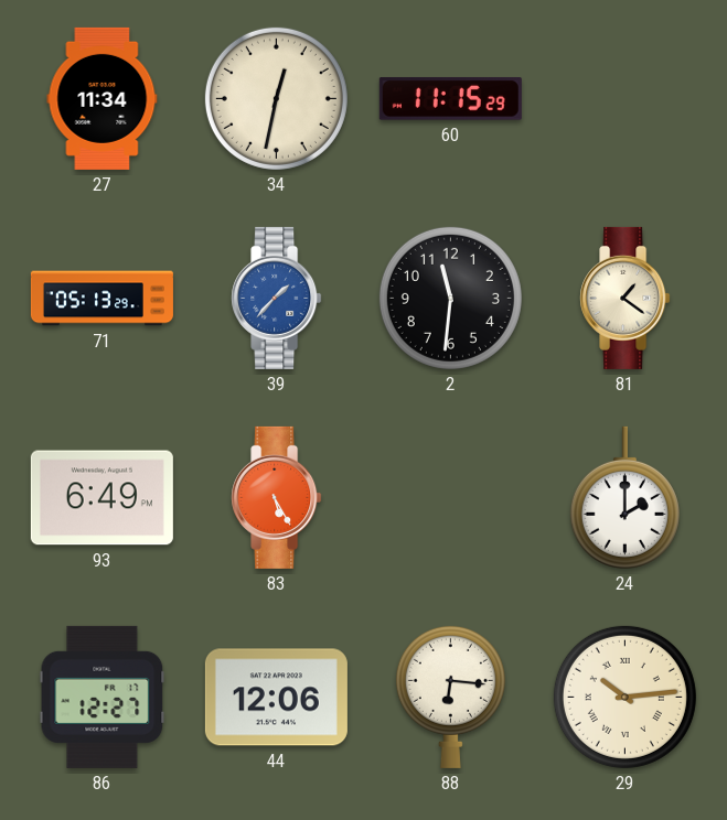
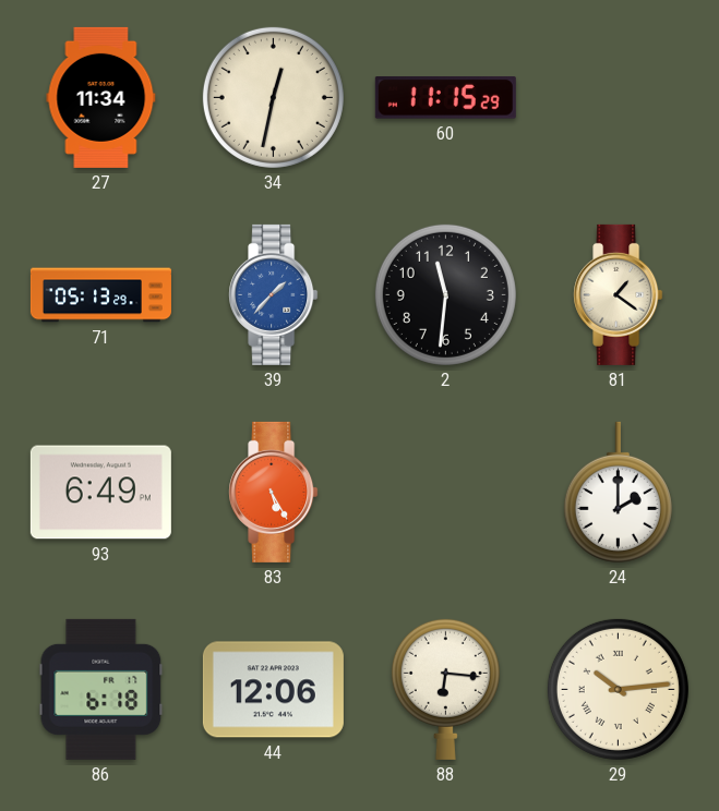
86: 12:27 -> 6:18
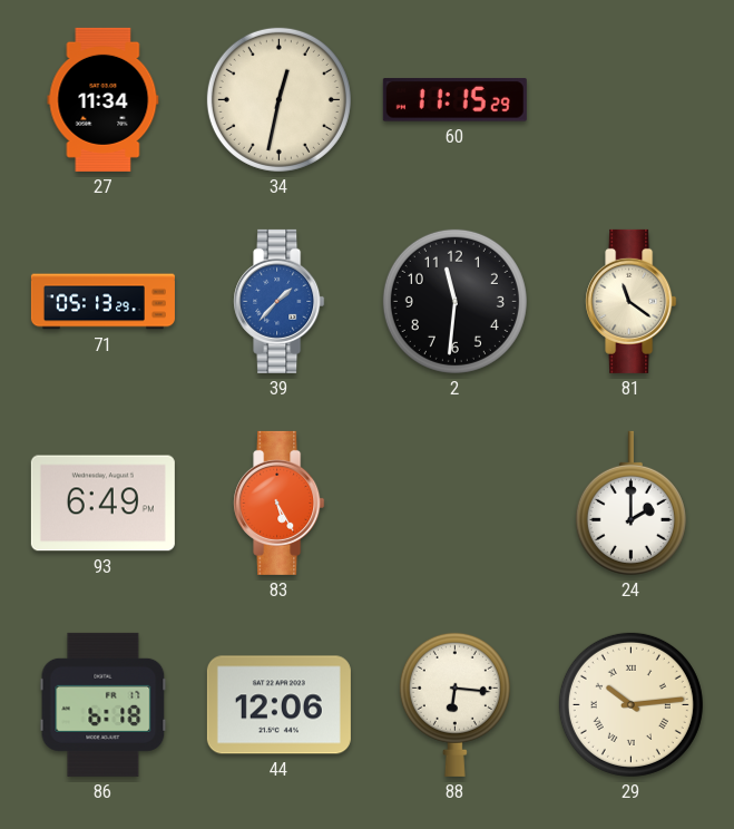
81: 1:21 -> 11:21
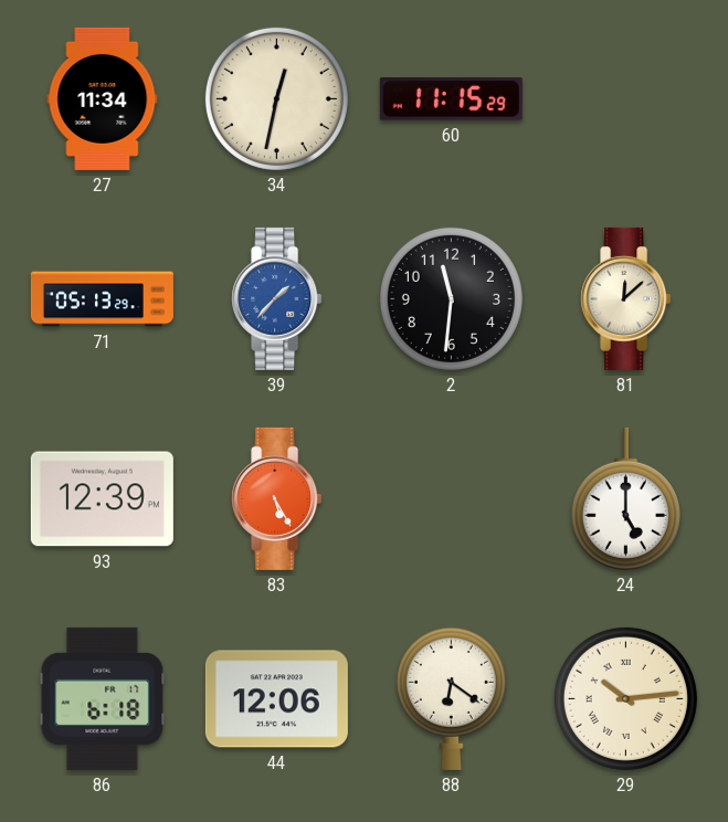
81: 11:21 -> 12:08
93: 6:49 -> 12:39
24: 2:00 -> 5:00
88: 6:16 -> 6:21
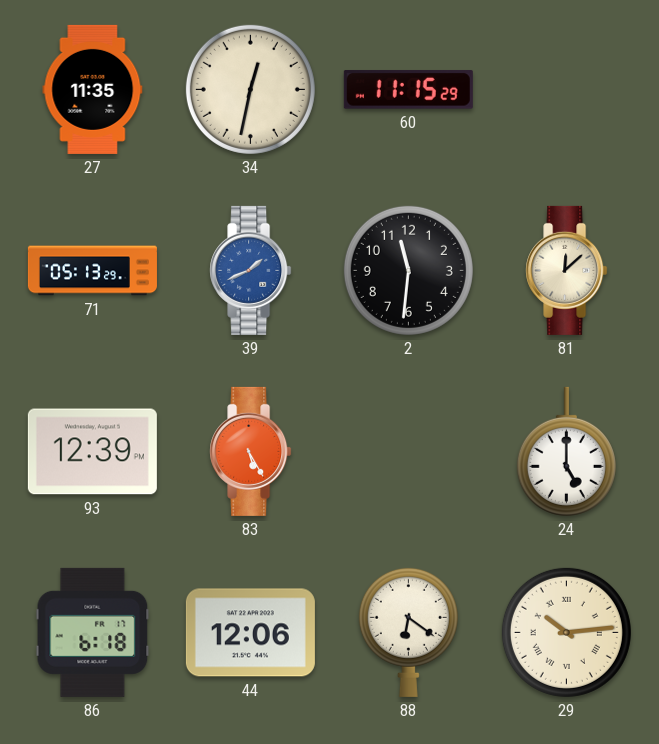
27: 11:34 -> 11:35
39: 1:37 -> 1:41
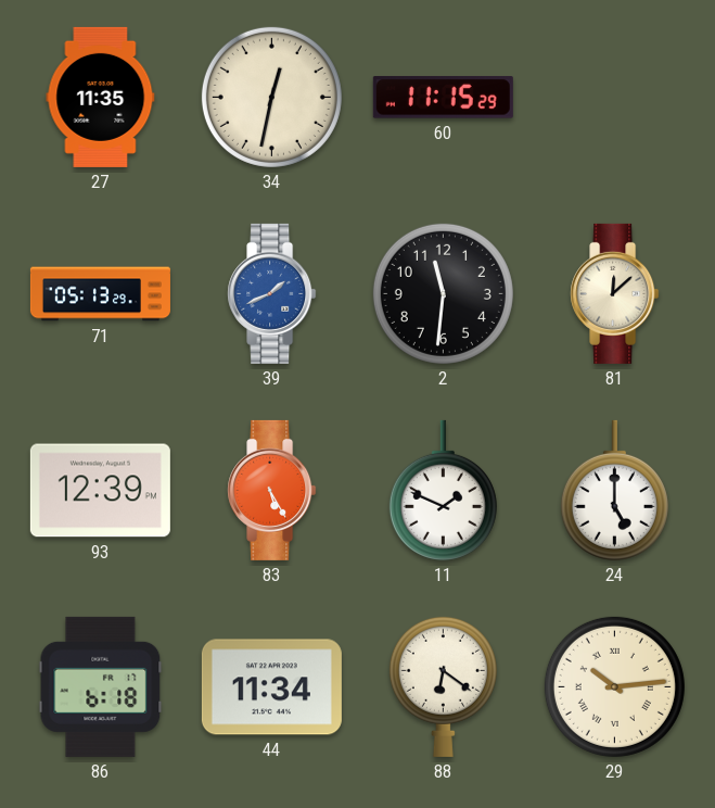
11: none -> 1:49
44: 12:06 -> 11:34
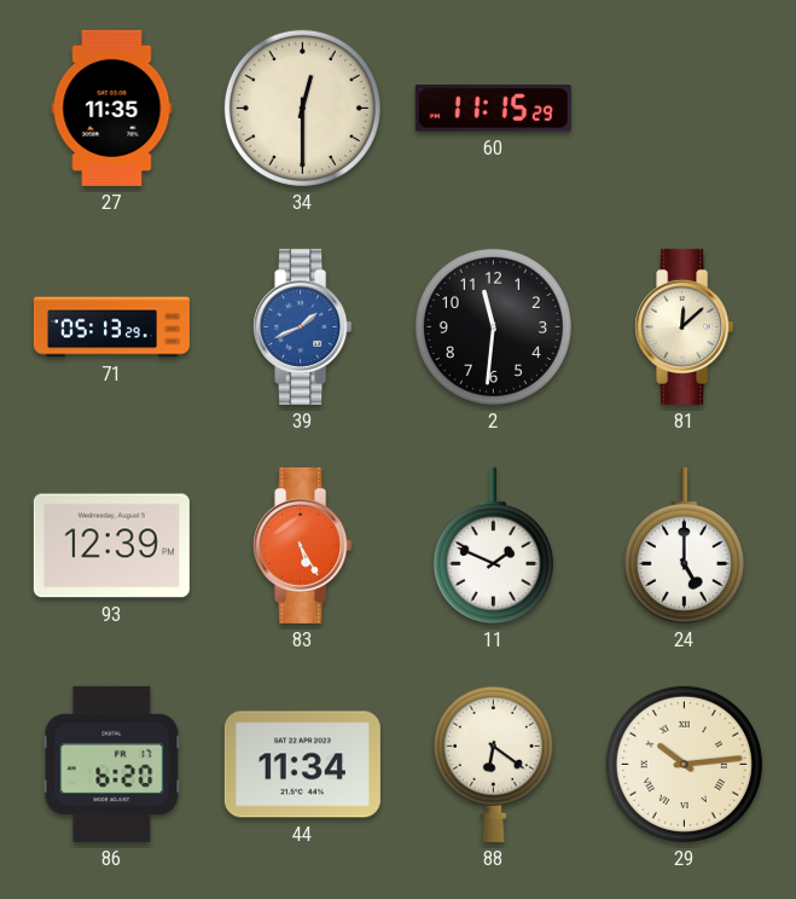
34: 12:32 -> 12:30
86: 6:18 -> 6:20
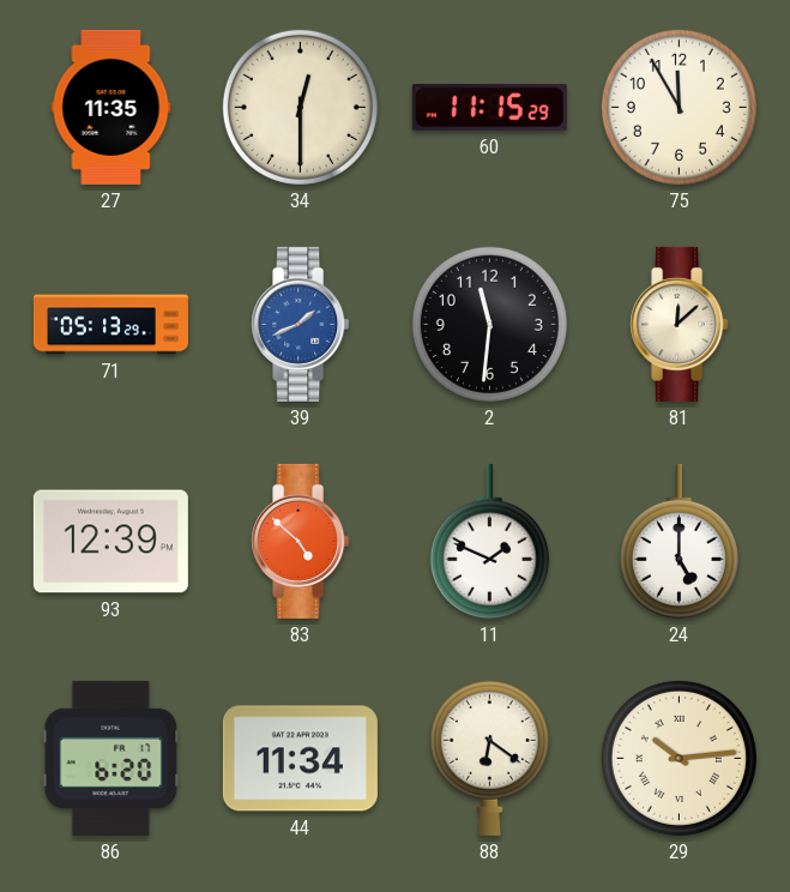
75: none -> 11:55
83: 5:25 -> 4:52
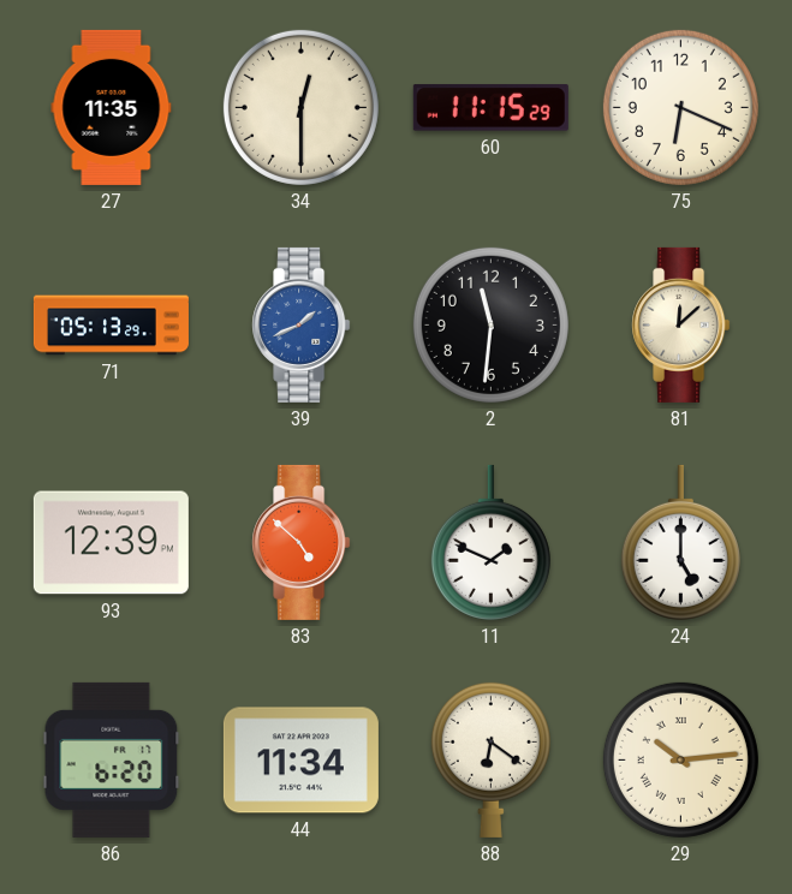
75: 11:55 -> 6:19
